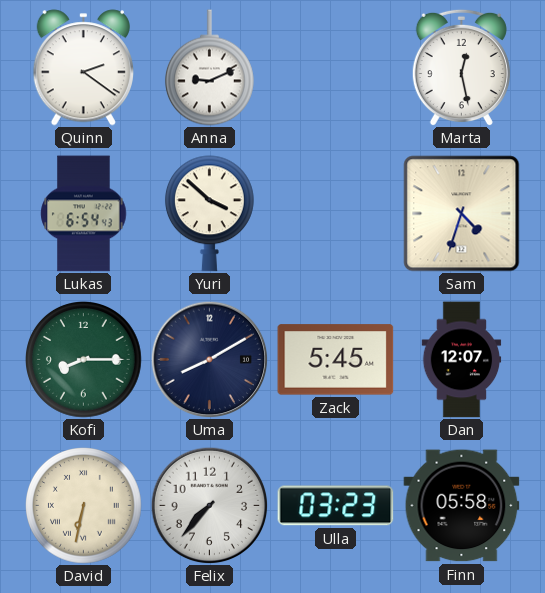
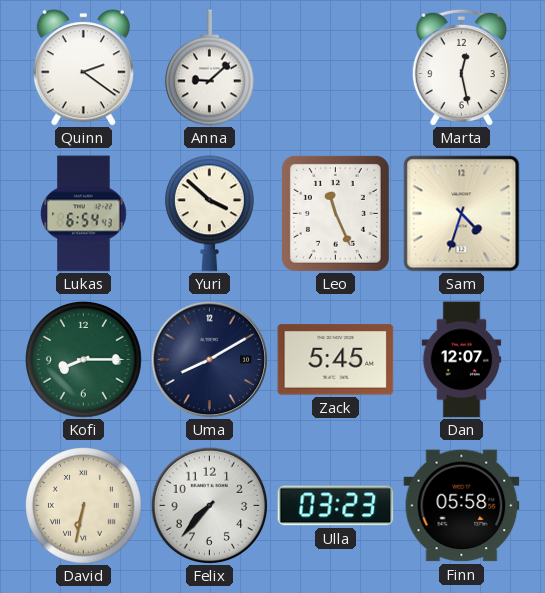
Anna: 9:11 -> 9:08
Leo: none -> 11:26
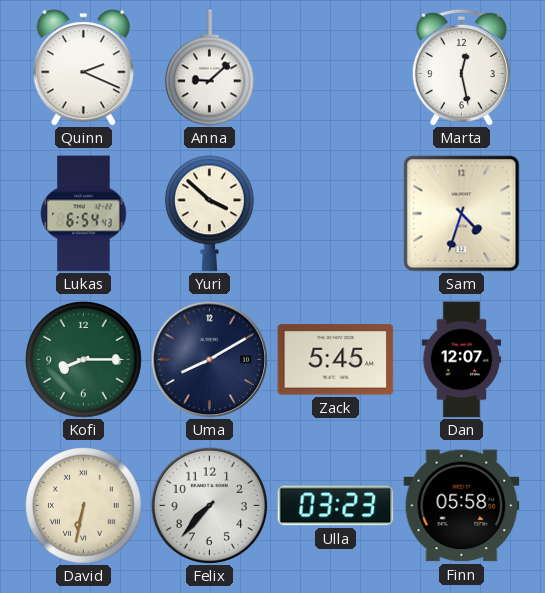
Quinn: 2:21 -> 2:19
Leo: 11:26 -> none
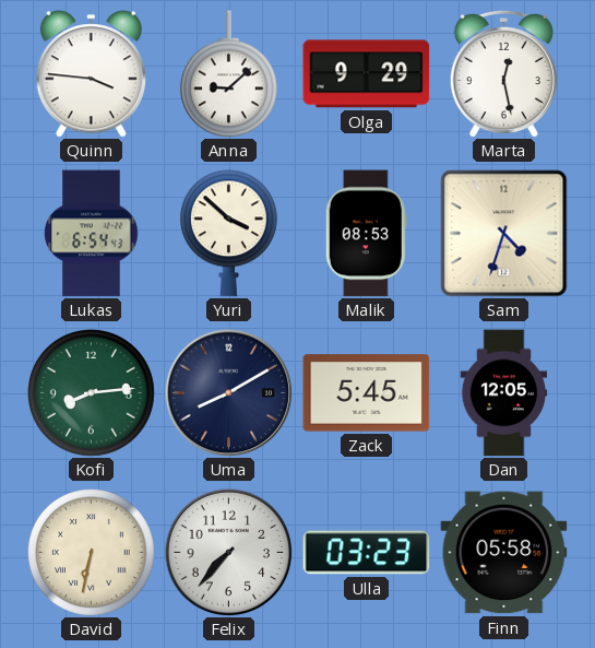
Quinn: 2:19 -> 3:46
Olga: none -> 9:29
Malik: none -> 08:53
Kofi: 8:15 -> 8:14
Dan: 12:07 -> 12:05
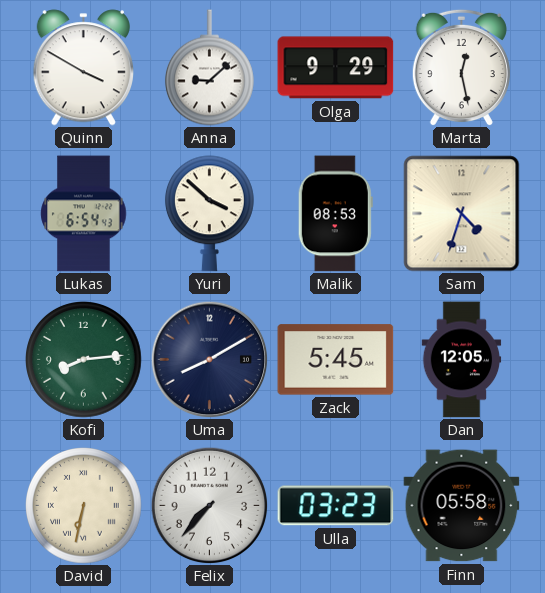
Quinn: 3:46 -> 3:50
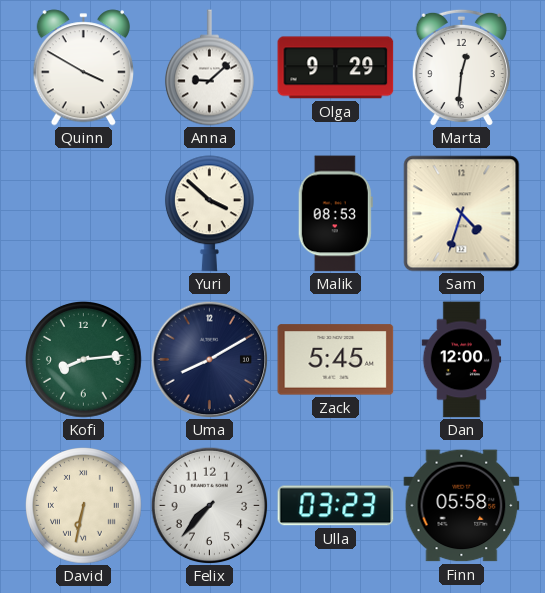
Marta: 12:28 -> 12:31
Lukas: 6:54 -> none
Dan: 12:05 -> 12:00
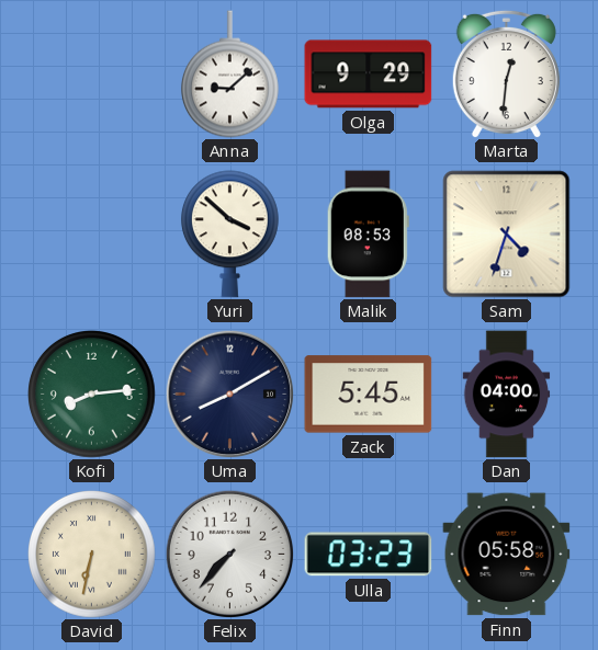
Quinn: 3:50 -> none
Dan: 12:00 -> 04:00
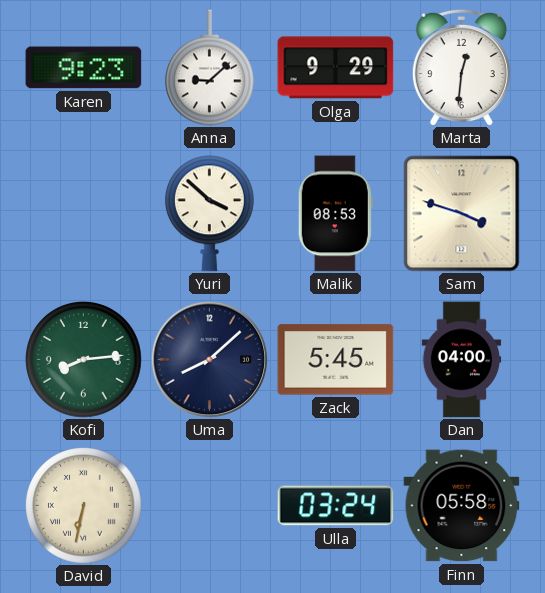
Karen: none -> 9:23
Sam: 4:33 -> 3:48
Uma: 8:10 -> 8:08
Felix: 7:37 -> none
Ulla: 03:23 -> 03:24
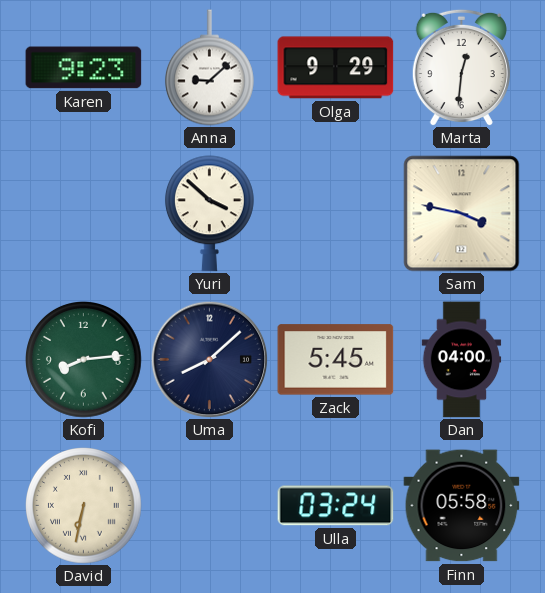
Malik: 08:53 -> none
Sam: 3:48 -> 3:47
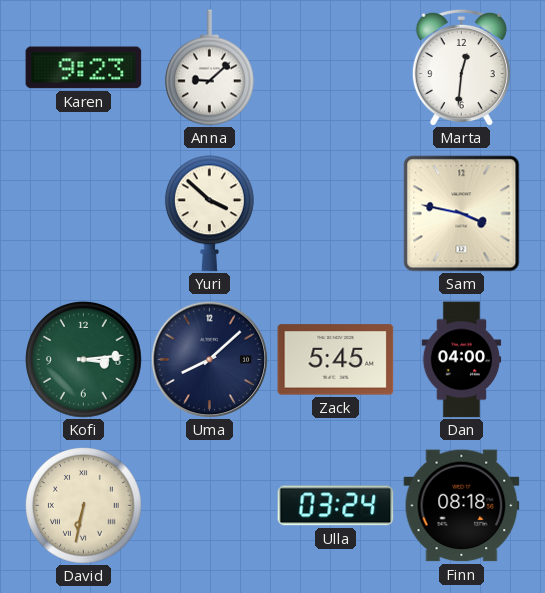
Olga: 9:29 -> none
Kofi: 8:14 -> 3:14
Finn: 05:58 -> 08:18
